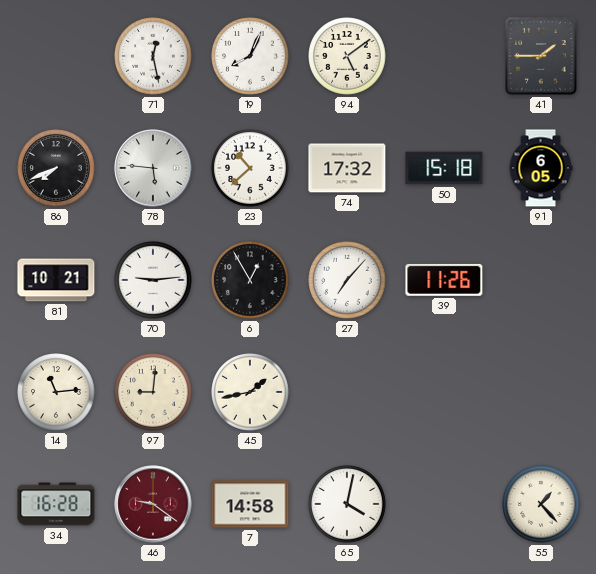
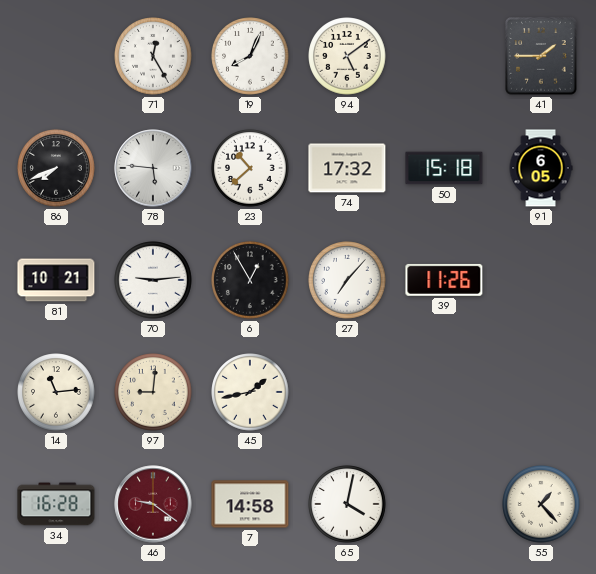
71: 12:28 -> 12:25
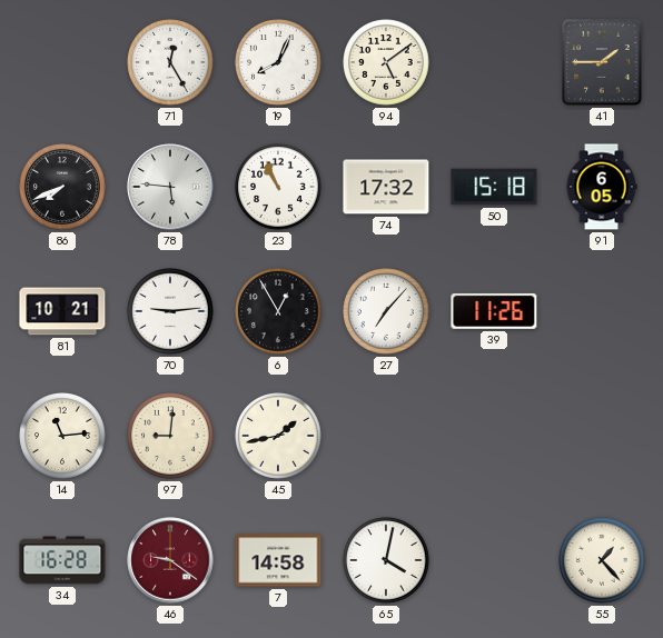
23: 10:38 -> 10:56
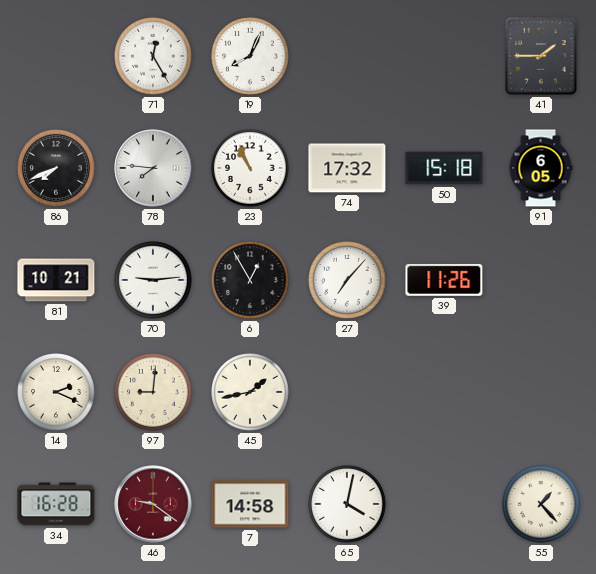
94: 5:09 -> none
78: 5:46 -> 7:46
14: 11:14 -> 2:19
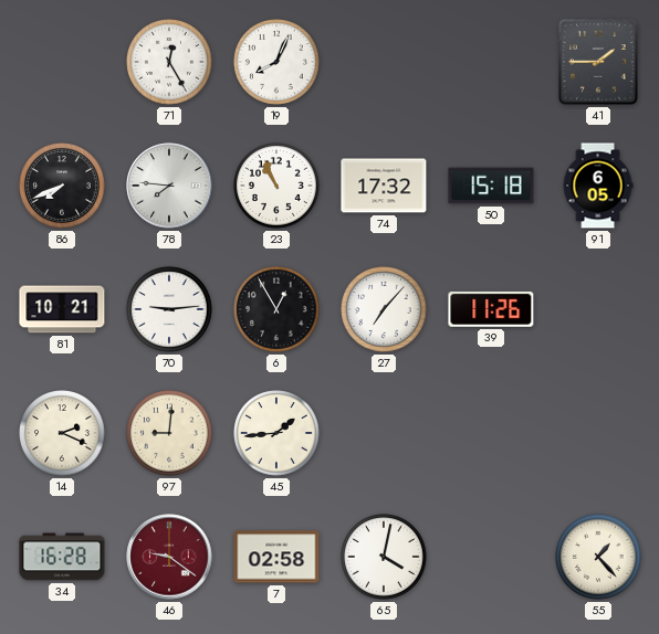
45: 1:43 -> 1:44
7: 14:58 -> 02:58
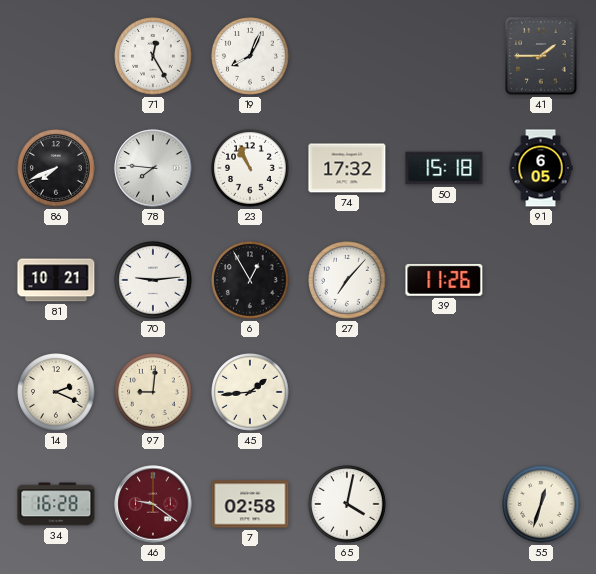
55: 1:23 -> 12:33
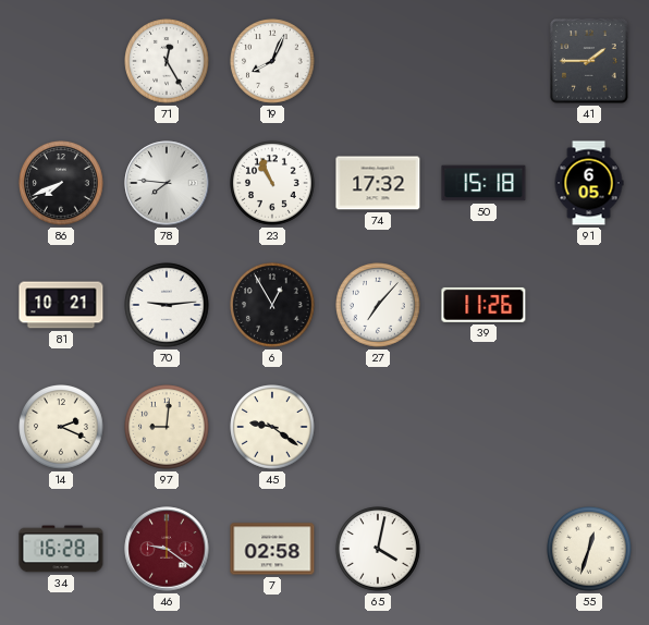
45: 1:44 -> 9:21
